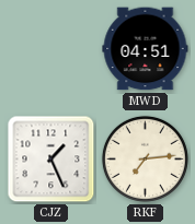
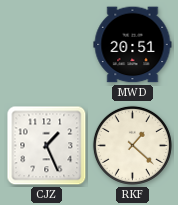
MWD: 04:51 -> 20:51
RKF: 7:14 -> 1:22
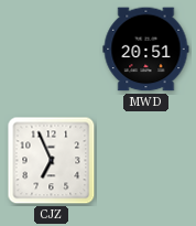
CJZ: 1:26 -> 6:56
RKF: 1:22 -> none
